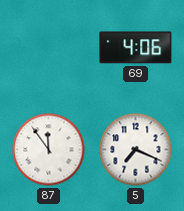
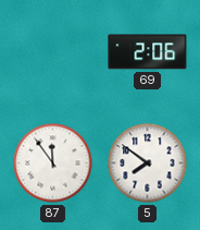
69: 4:06 -> 2:06
5: 7:19 -> 7:51
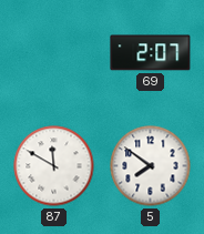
69: 2:06 -> 2:07
87: 11:54 -> 11:50
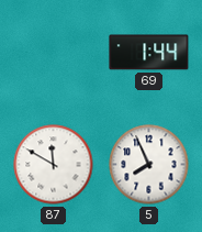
69: 2:07 -> 1:44
5: 7:51 -> 7:56
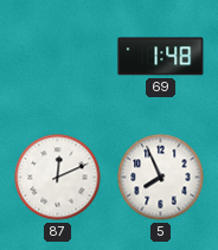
69: 1:44 -> 1:48
87: 11:50 -> 12:11
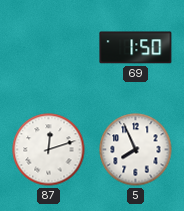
69: 1:48 -> 1:50
87: 12:11 -> 12:12
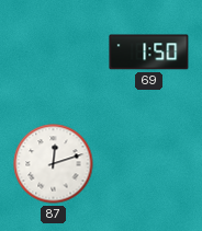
5: 7:56 -> none
